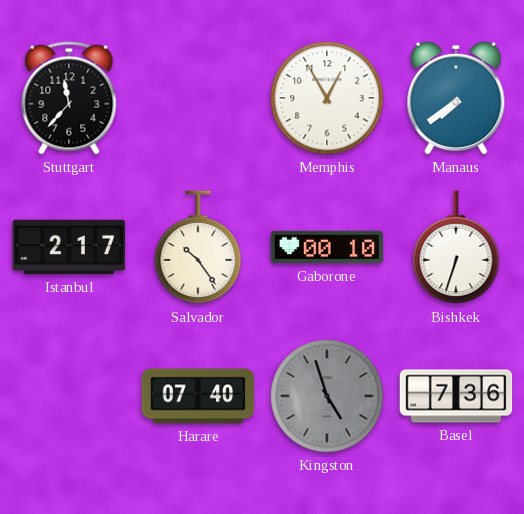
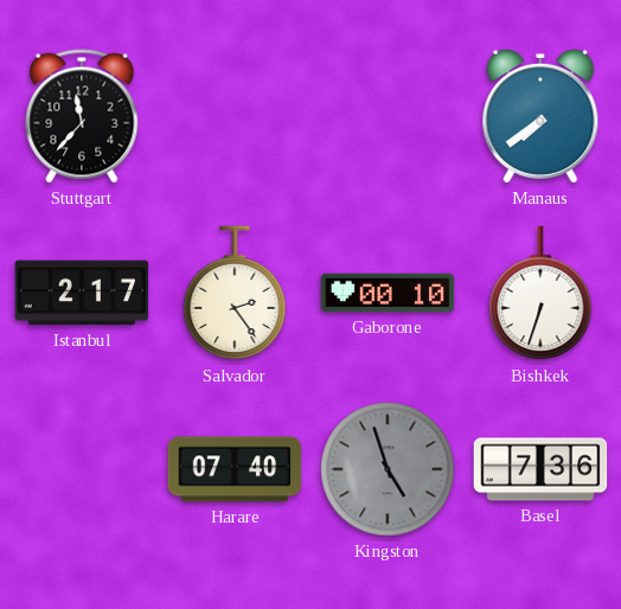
Memphis: 12:55 -> none
Salvador: 10:24 -> 2:24
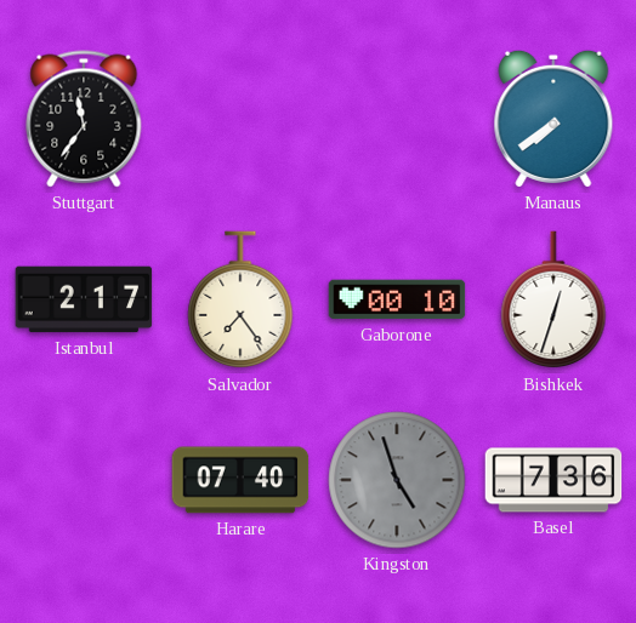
Stuttgart: 11:37 -> 11:36
Salvador: 2:24 -> 7:24
Bishkek: 6:33 -> 12:33
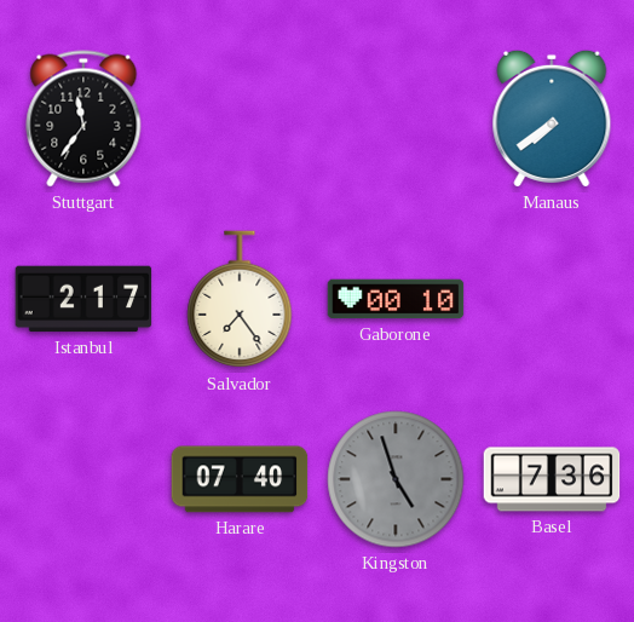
Bishkek: 12:33 -> none
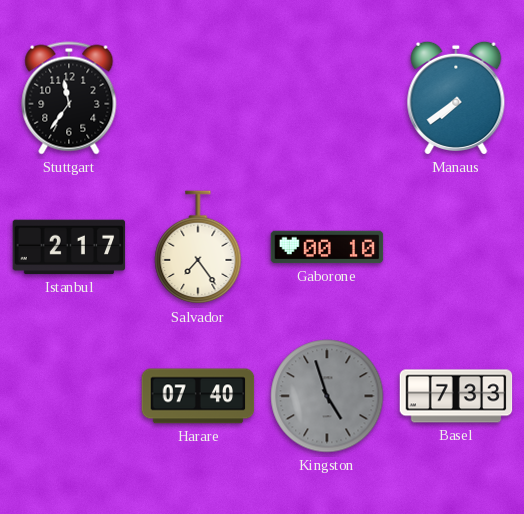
Basel: 7:36 -> 7:33
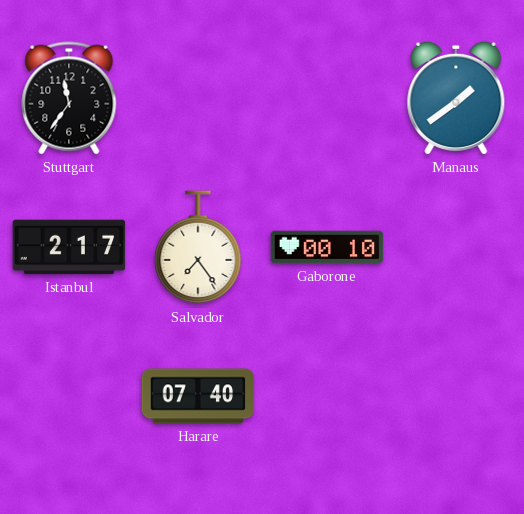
Manaus: 7:39 -> 1:39
Kingston: 4:57 -> none
Basel: 7:33 -> none
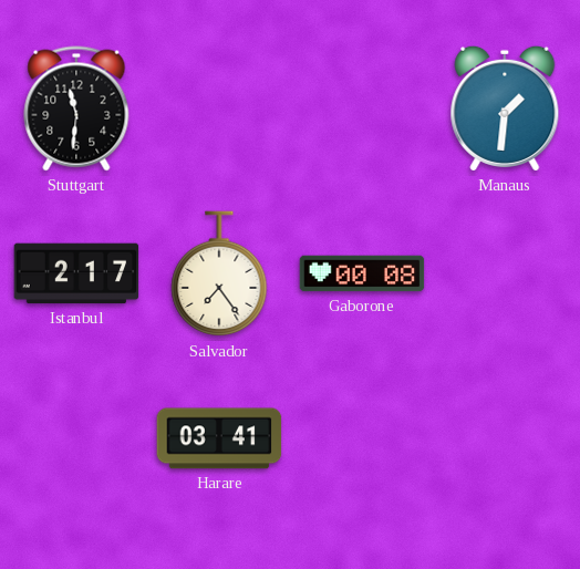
Stuttgart: 11:36 -> 11:31
Manaus: 1:39 -> 1:31
Gaborone: 00:10 -> 00:08
Harare: 07:40 -> 03:41
